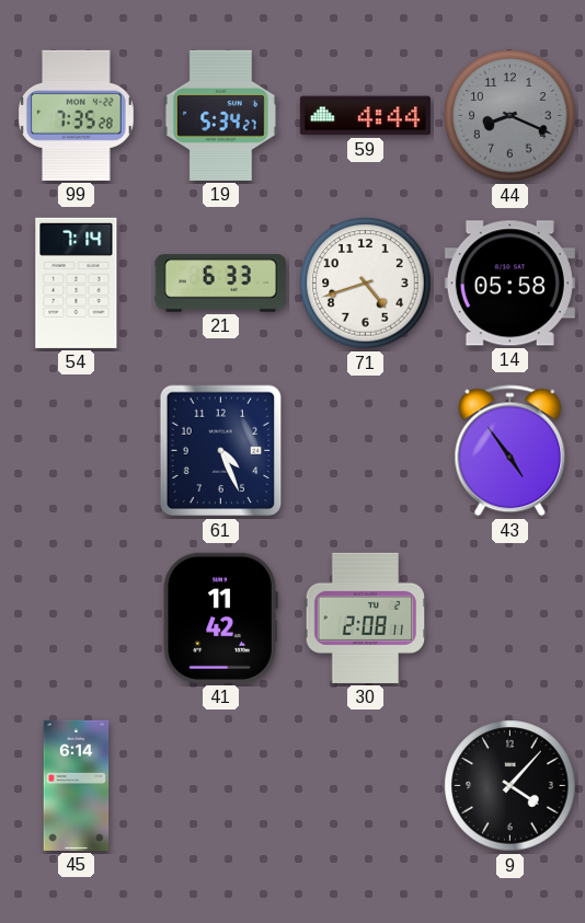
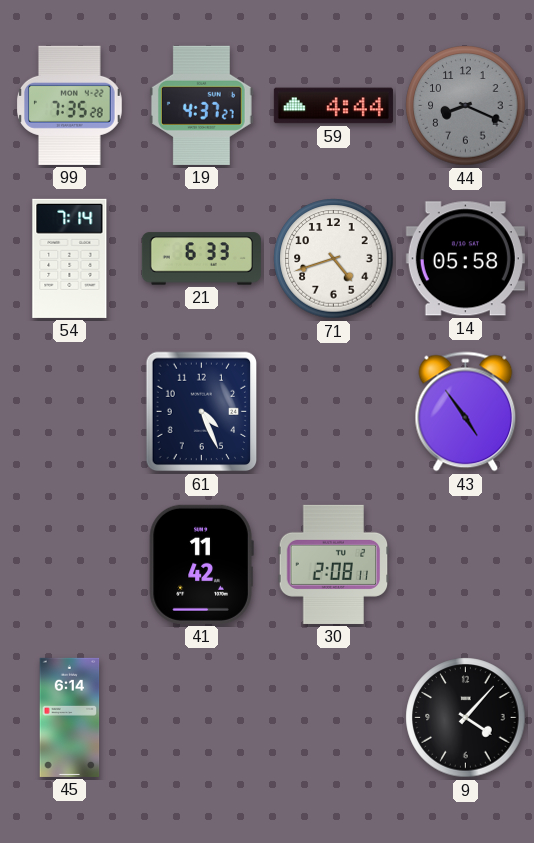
19: 5:34 -> 4:37
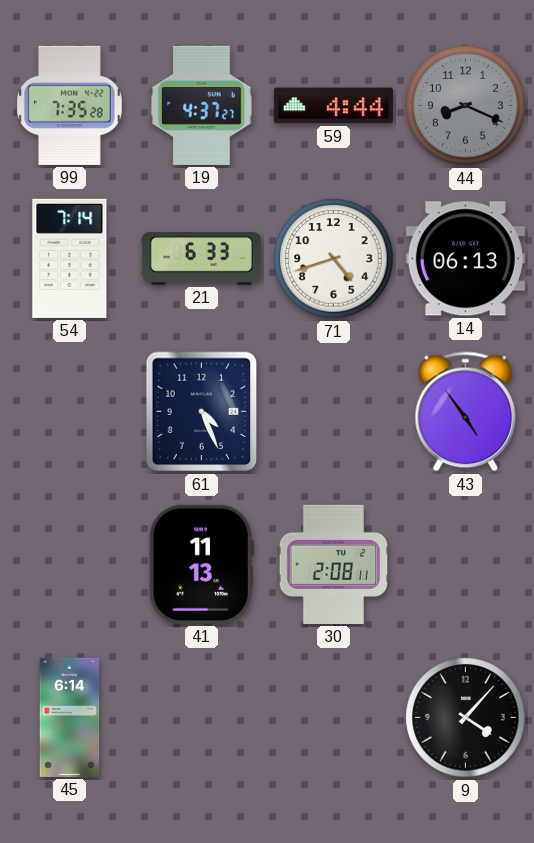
14: 05:58 -> 06:13
41: 11:42 -> 11:13
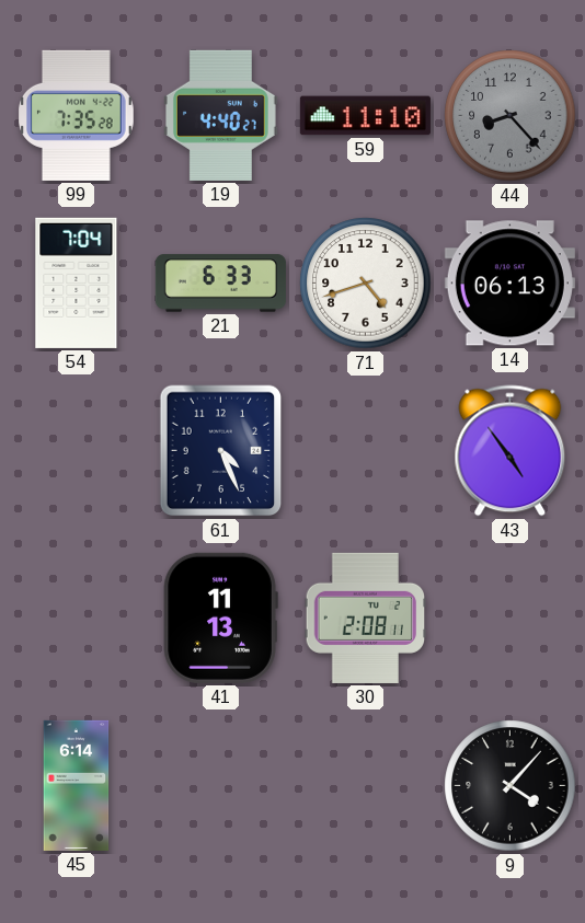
19: 4:37 -> 4:40
59: 4:44 -> 11:10
44: 8:19 -> 8:23
54: 7:14 -> 7:04
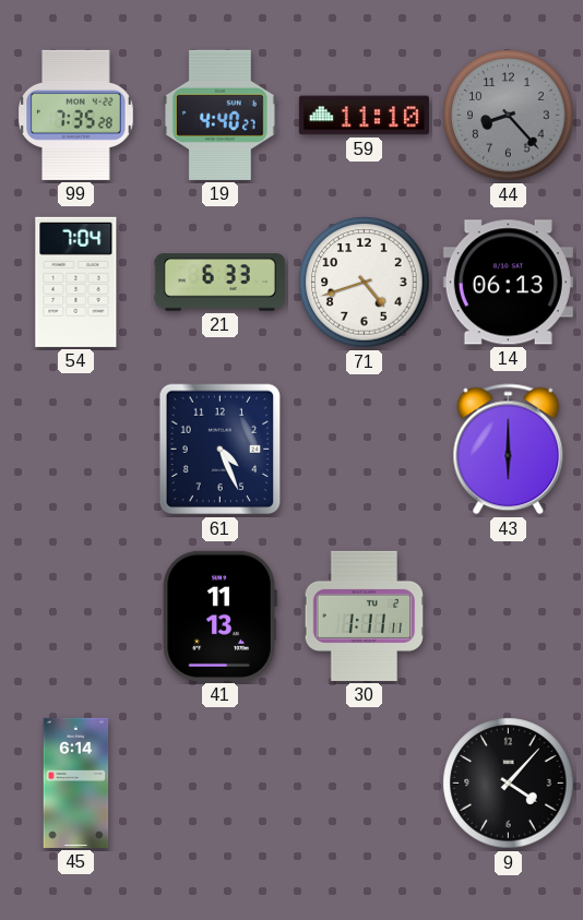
43: 4:54 -> 6:00
30: 2:08 -> 1:11
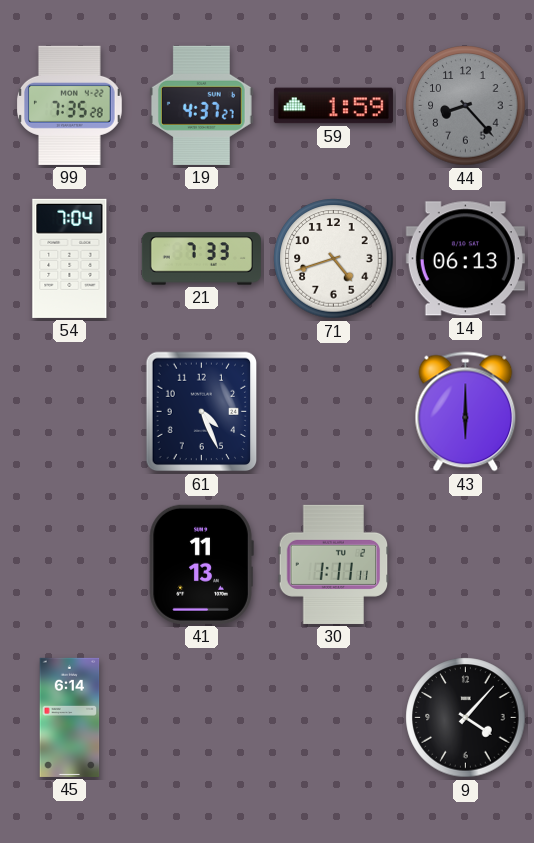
19: 4:40 -> 4:37
59: 11:10 -> 1:59
21: 6:33 -> 7:33
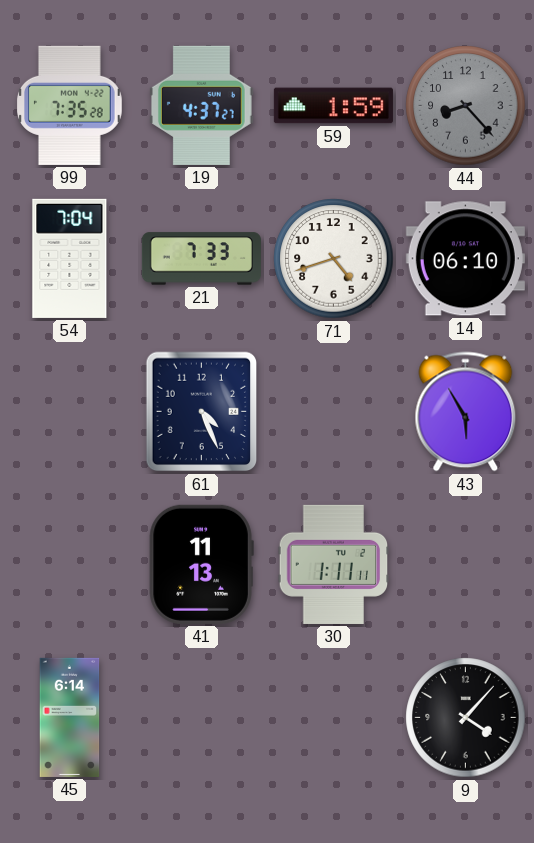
14: 06:13 -> 06:10
43: 6:00 -> 5:55
